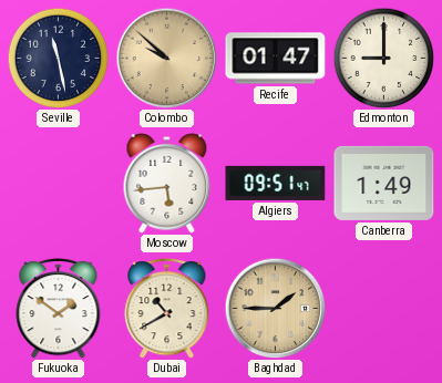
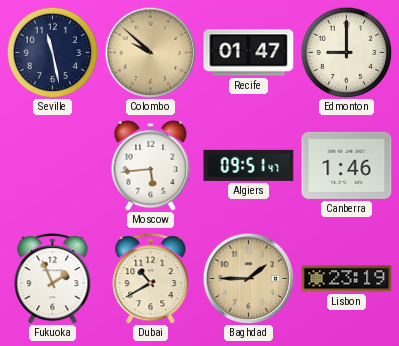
Canberra: 1:49 -> 1:46
Fukuoka: 1:51 -> 1:56
Lisbon: none -> 23:19
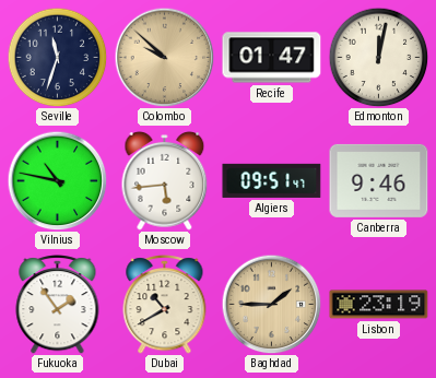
Seville: 11:28 -> 11:33
Edmonton: 9:00 -> 12:02
Vilnius: none -> 10:47
Canberra: 1:46 -> 9:46
Fukuoka: 1:56 -> 1:54
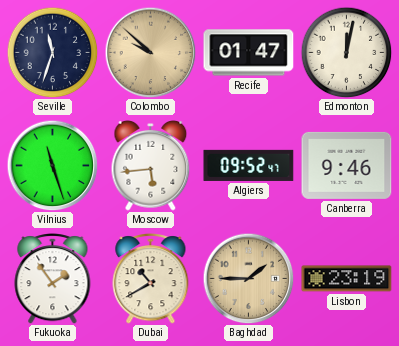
Vilnius: 10:47 -> 11:27
Algiers: 09:51 -> 09:52
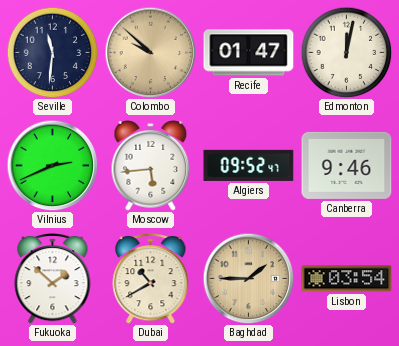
Seville: 11:33 -> 11:31
Vilnius: 11:27 -> 2:41
Fukuoka: 1:54 -> 1:52
Lisbon: 23:19 -> 03:54
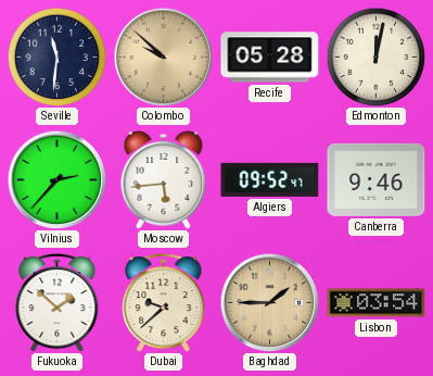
Recife: 01:47 -> 05:28
Vilnius: 2:41 -> 2:37
Dubai: 10:40 -> 9:38
